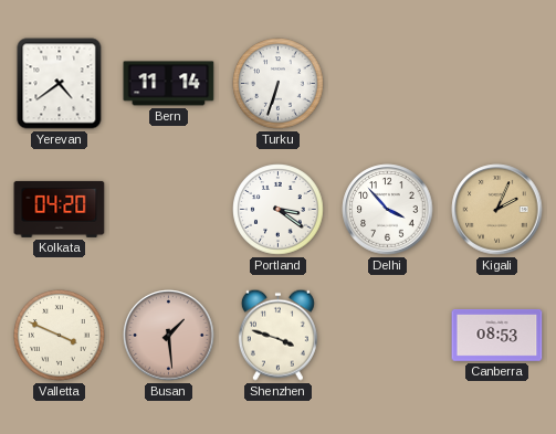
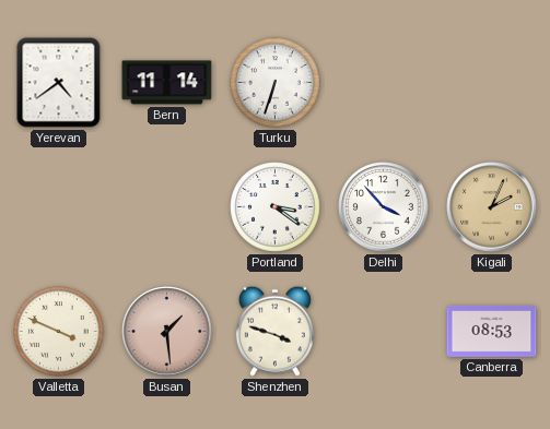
Kolkata: 04:20 -> none
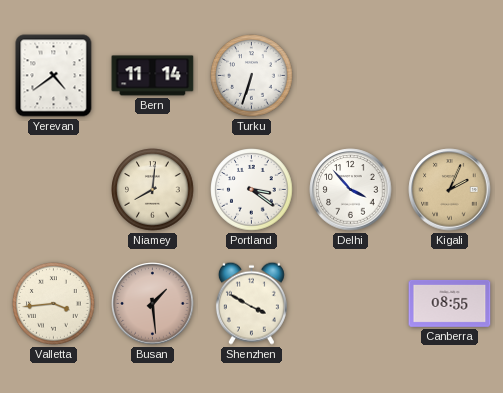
Niamey: none -> 8:01
Valletta: 3:49 -> 3:44
Shenzhen: 3:48 -> 3:50
Canberra: 08:53 -> 08:55
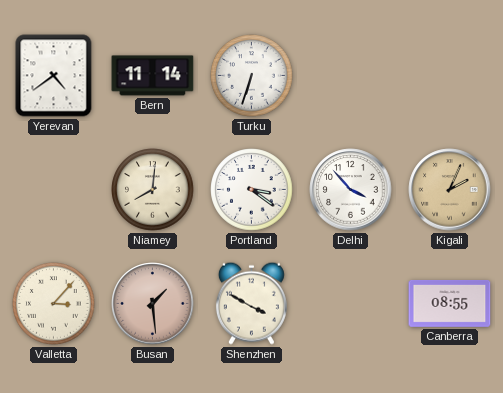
Valletta: 3:44 -> 3:07
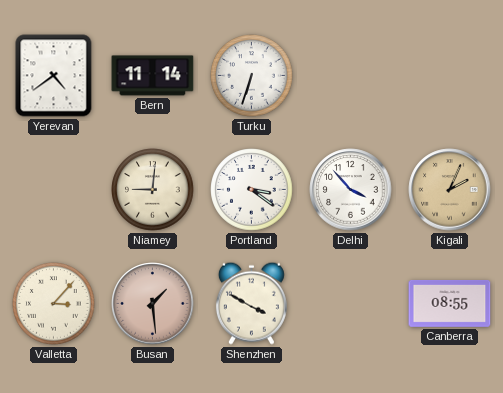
Niamey: 8:01 -> 9:01
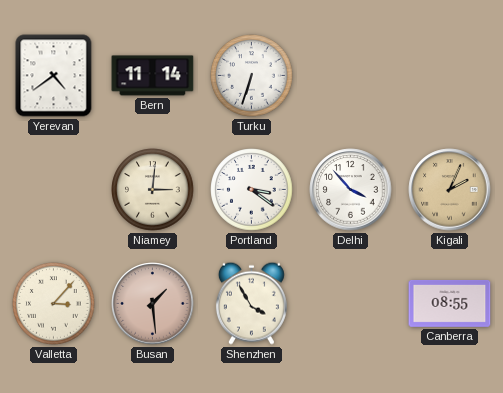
Niamey: 9:01 -> 3:01
Shenzhen: 3:50 -> 3:55
